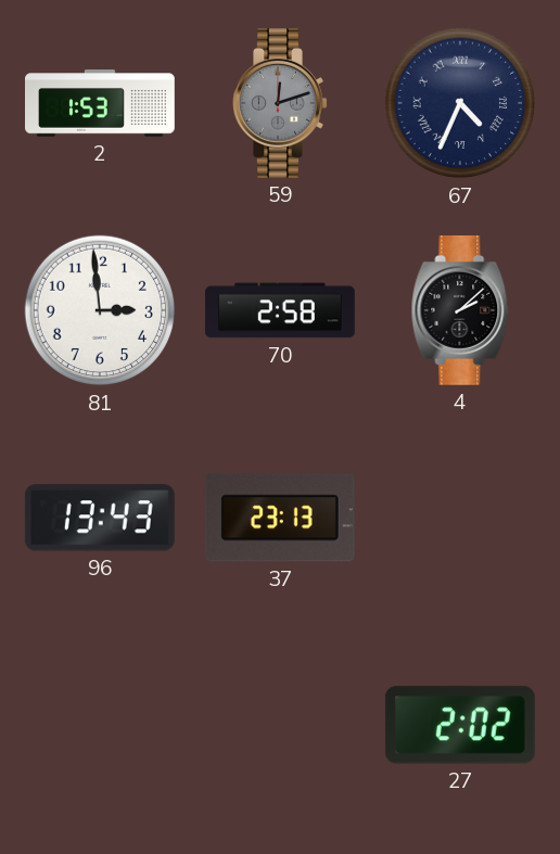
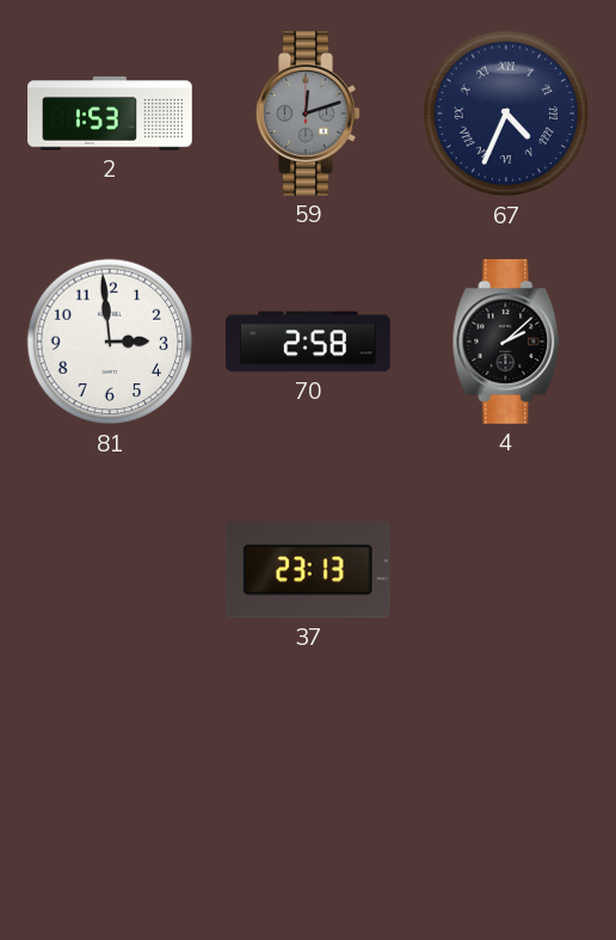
96: 13:43 -> none
27: 2:02 -> none
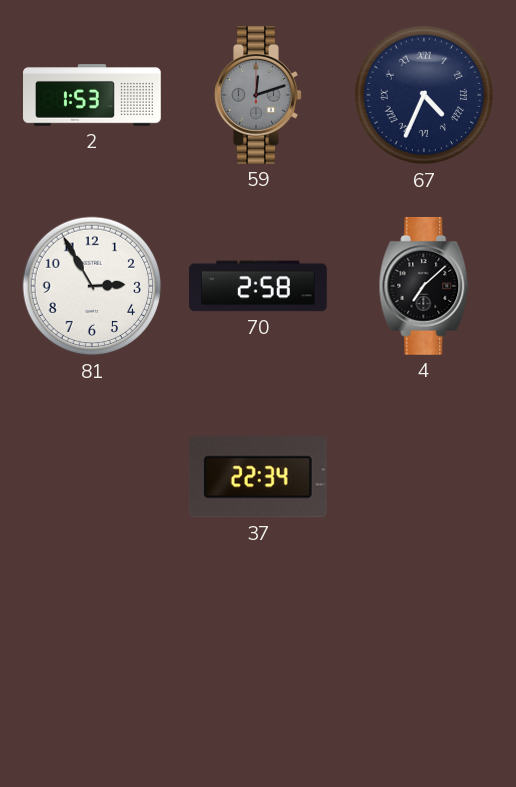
81: 2:59 -> 2:55
4: 2:08 -> 7:08
37: 23:13 -> 22:34
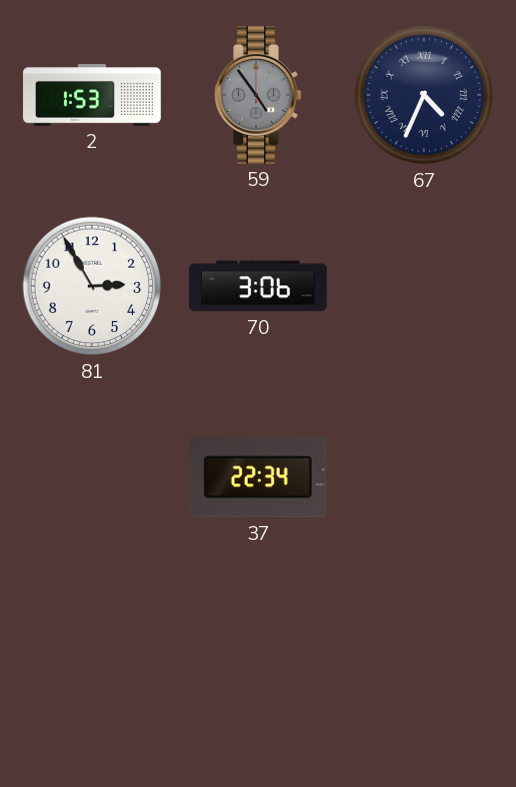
59: 12:12 -> 4:54
70: 2:58 -> 3:06
4: 7:08 -> none
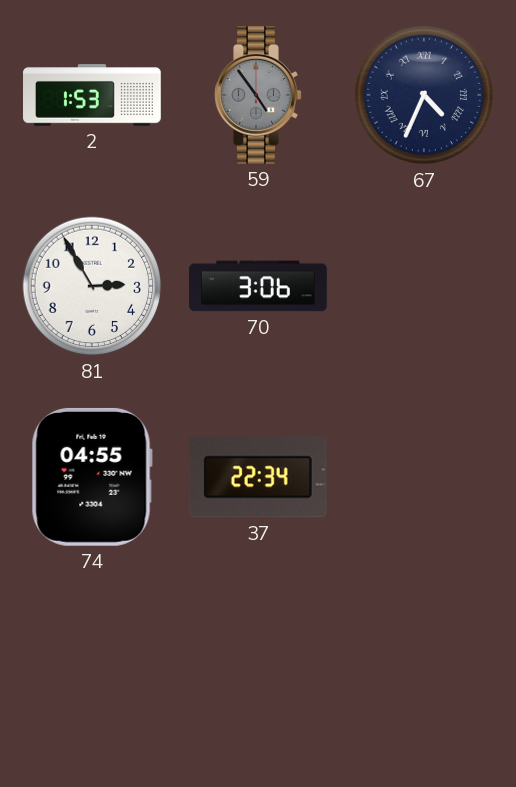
74: none -> 04:55
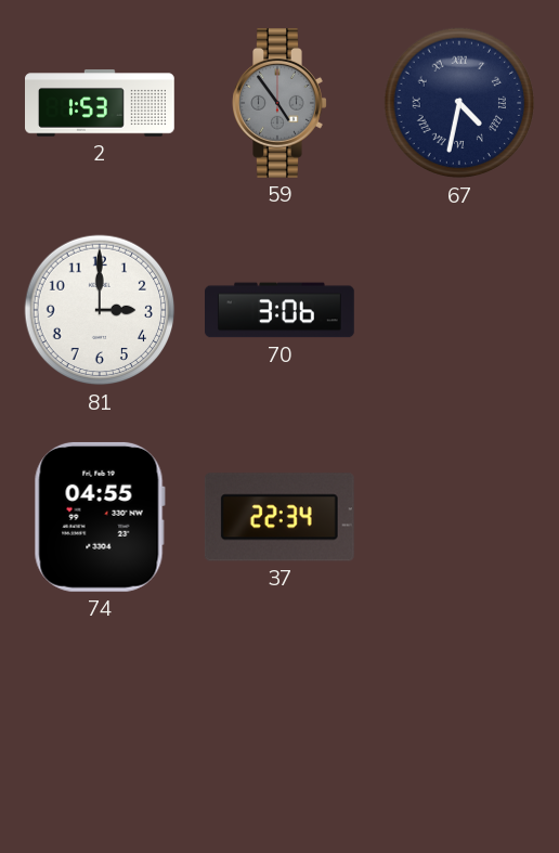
67: 4:34 -> 4:32
81: 2:55 -> 3:00
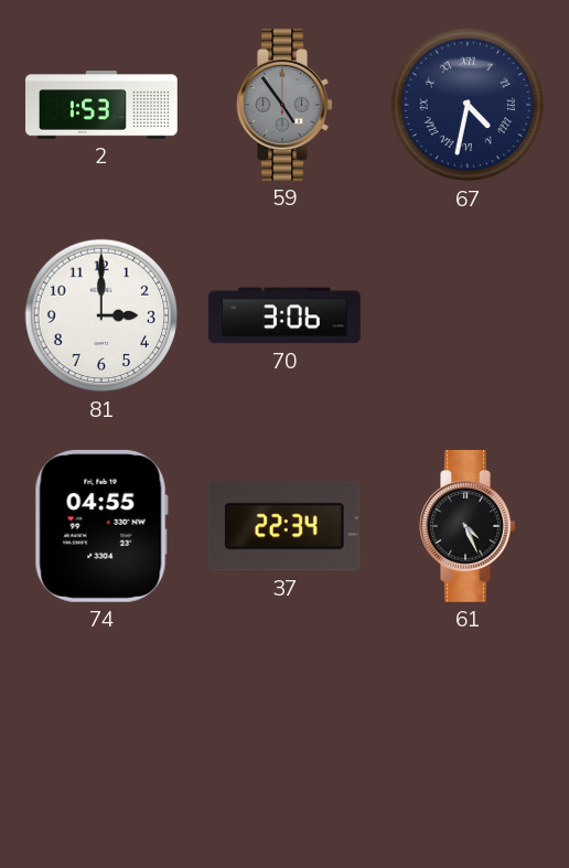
61: none -> 4:26
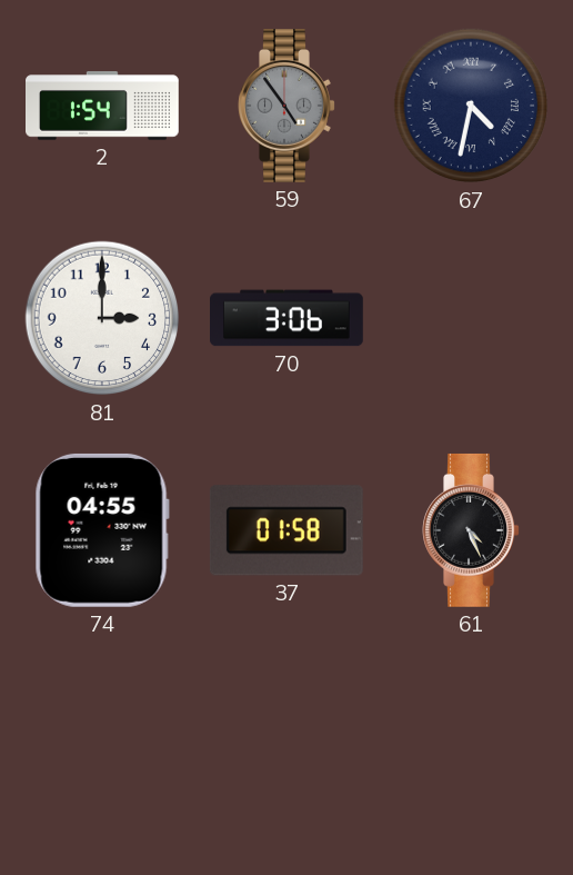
2: 1:53 -> 1:54
37: 22:34 -> 01:58
